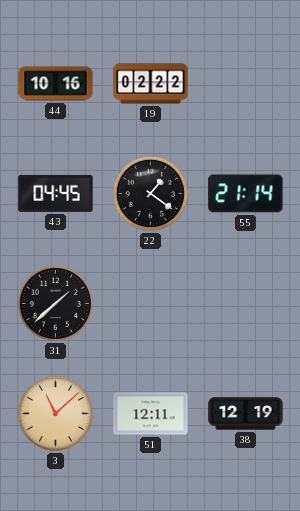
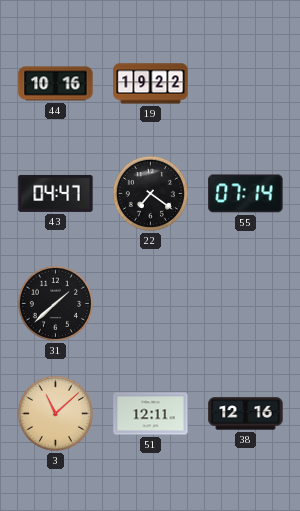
19: 02:22 -> 19:22
43: 04:45 -> 04:47
22: 1:21 -> 7:21
55: 21:14 -> 07:14
38: 12:19 -> 12:16
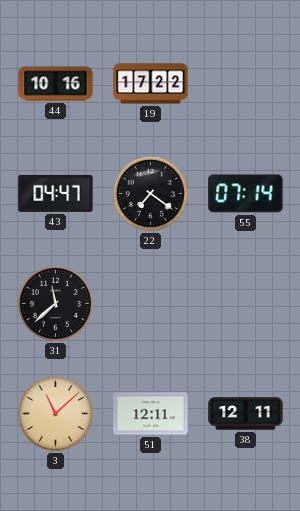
19: 19:22 -> 17:22
31: 1:38 -> 11:38
38: 12:16 -> 12:11
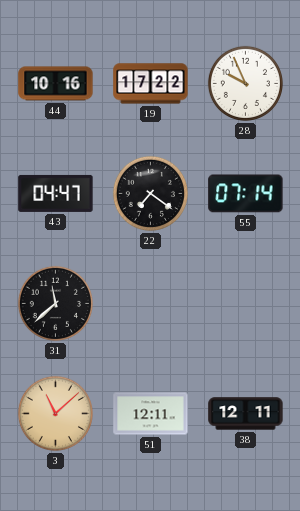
28: none -> 9:56
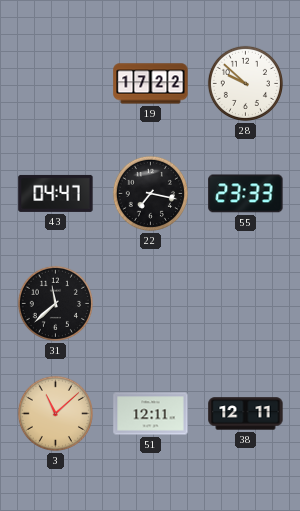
44: 10:16 -> none
28: 9:56 -> 9:52
22: 7:21 -> 7:17
55: 07:14 -> 23:33
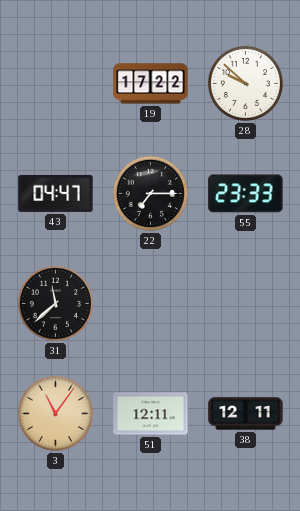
22: 7:17 -> 7:15
3: 11:08 -> 11:06
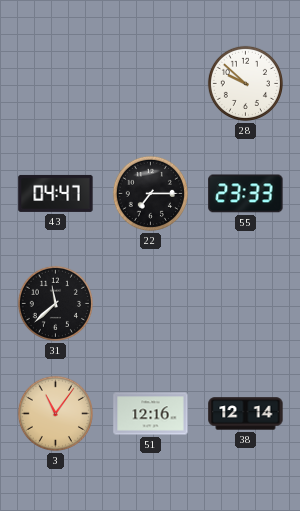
19: 17:22 -> none
51: 12:11 -> 12:16
38: 12:11 -> 12:14
